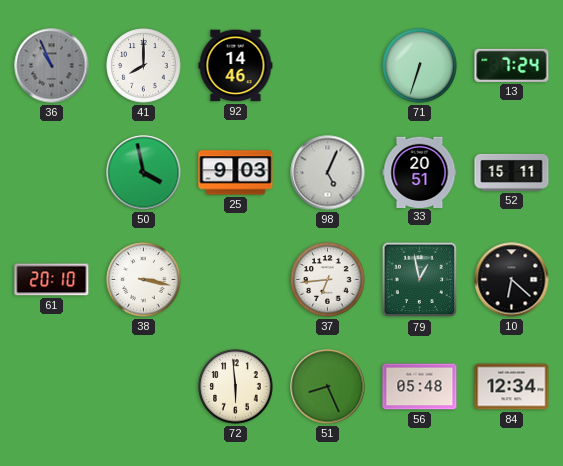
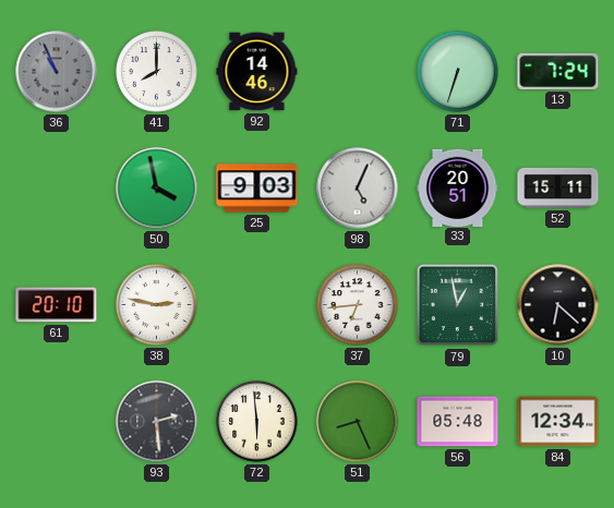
38: 3:17 -> 2:47
93: none -> 2:29
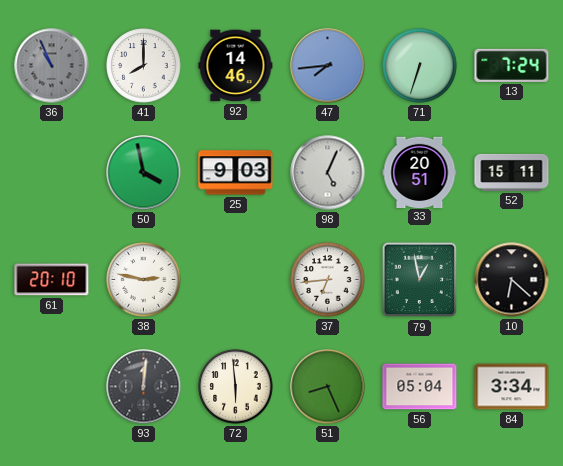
47: none -> 7:44
93: 2:29 -> 12:01
56: 05:48 -> 05:04
84: 12:34 -> 3:34
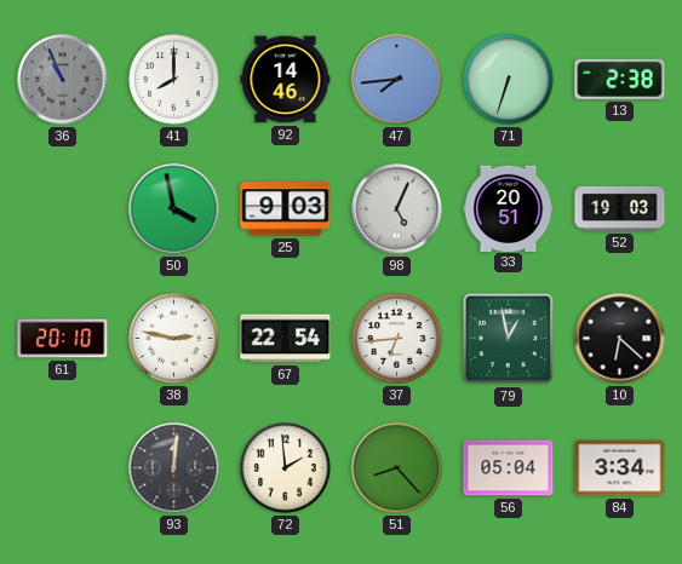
13: 7:24 -> 2:38
52: 15:11 -> 19:03
67: none -> 22:54
72: 5:59 -> 1:59
51: 8:26 -> 8:23
